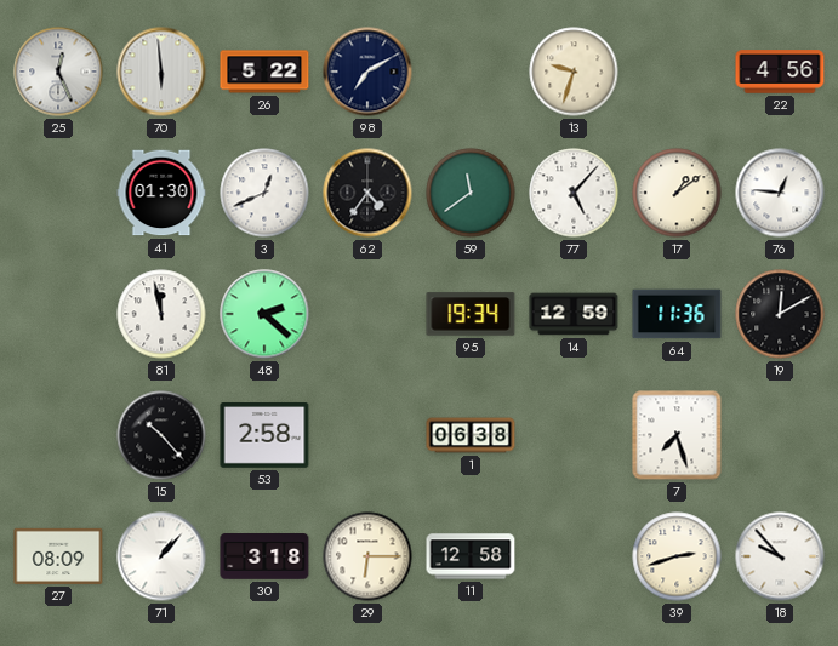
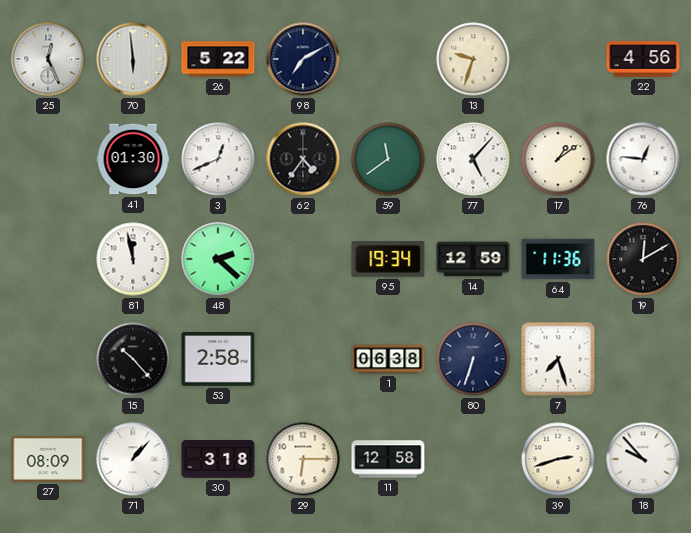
80: none -> 6:33
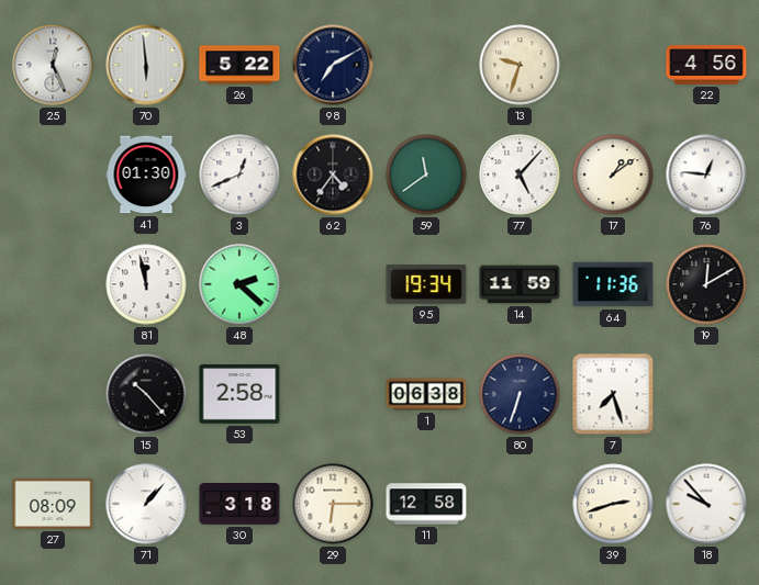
14: 12:59 -> 11:59
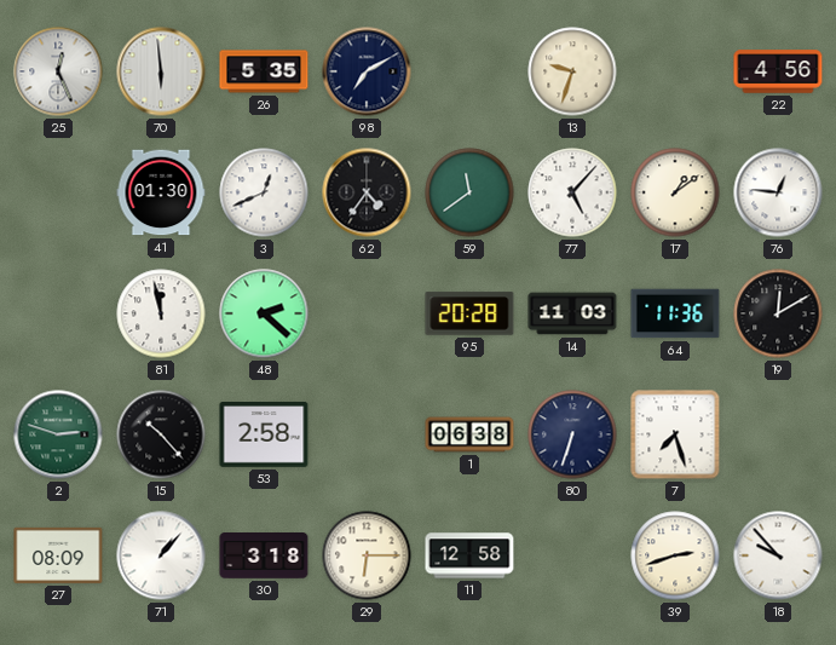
26: 5:22 -> 5:35
95: 19:34 -> 20:28
14: 11:59 -> 11:03
2: none -> 2:48
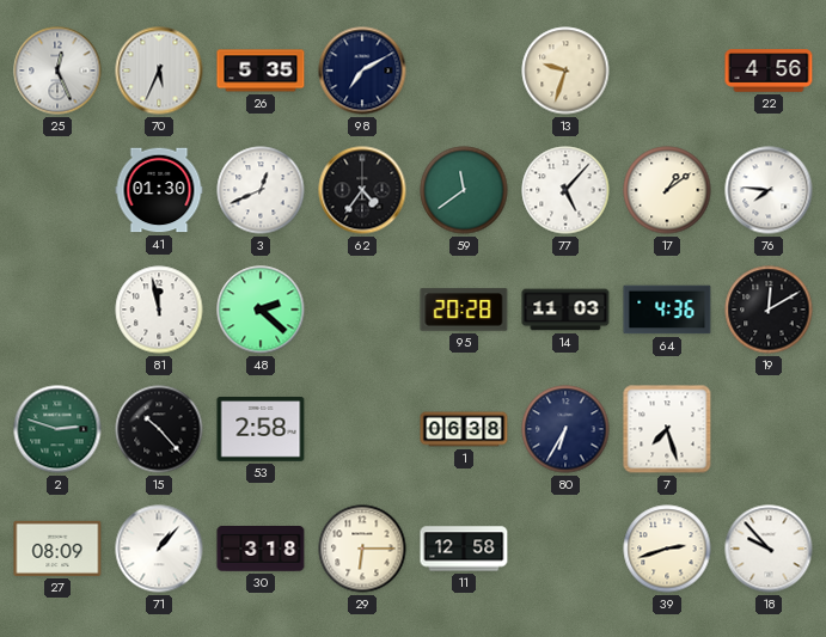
70: 5:59 -> 5:34
76: 12:46 -> 7:46
64: 11:36 -> 4:36
80: 6:33 -> 6:35
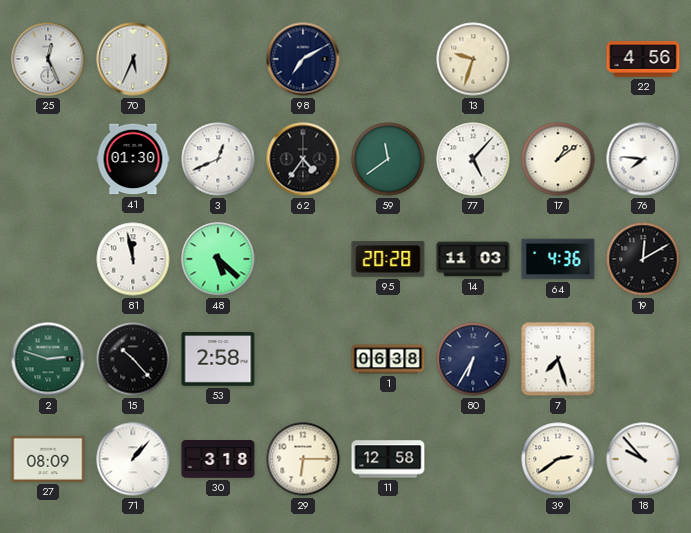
26: 5:35 -> none
48: 2:22 -> 5:22
39: 2:42 -> 2:39
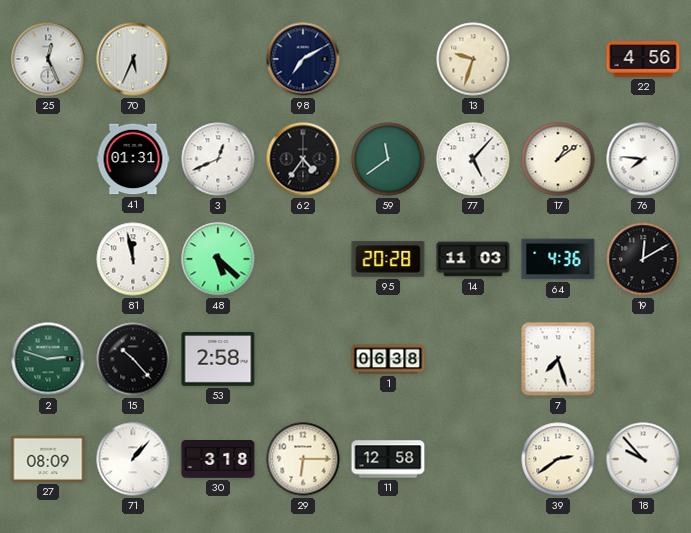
41: 01:30 -> 01:31
80: 6:35 -> none
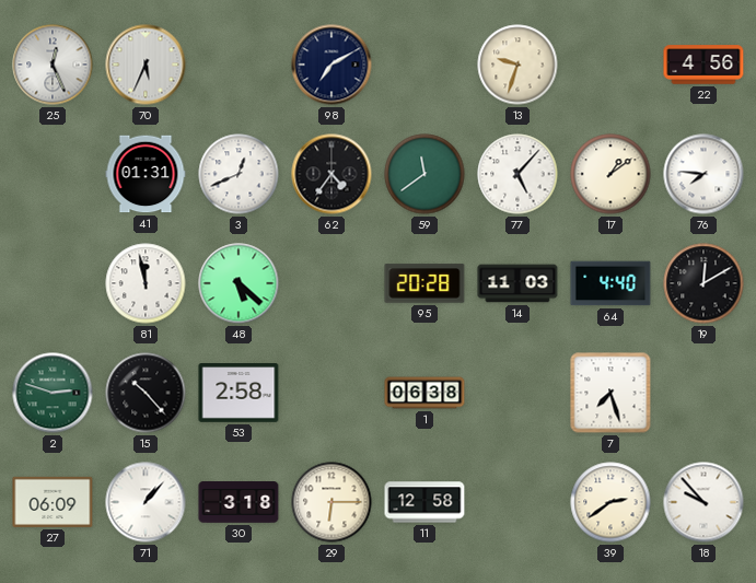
64: 4:36 -> 4:40
27: 08:09 -> 06:09
